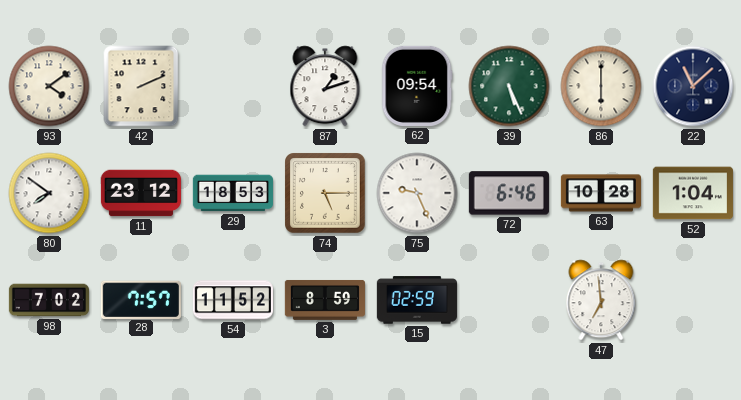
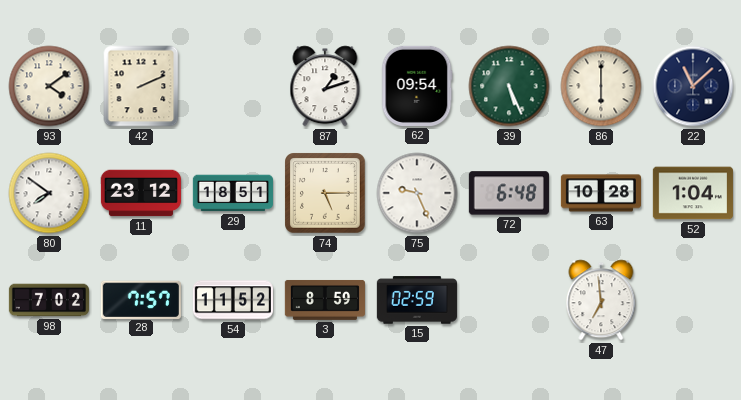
29: 18:53 -> 18:51
72: 6:46 -> 6:48
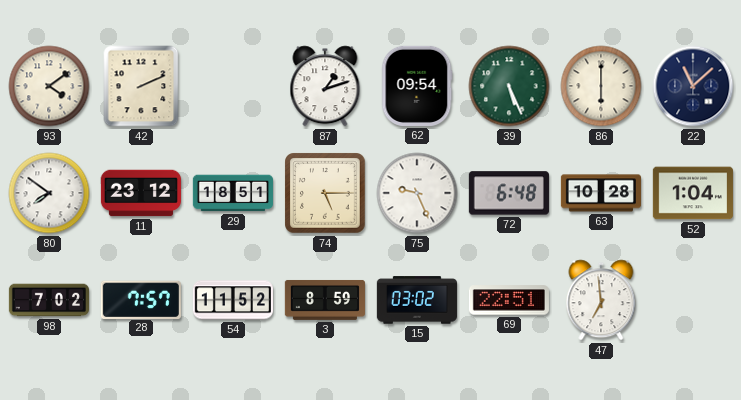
15: 02:59 -> 03:02
69: none -> 22:51
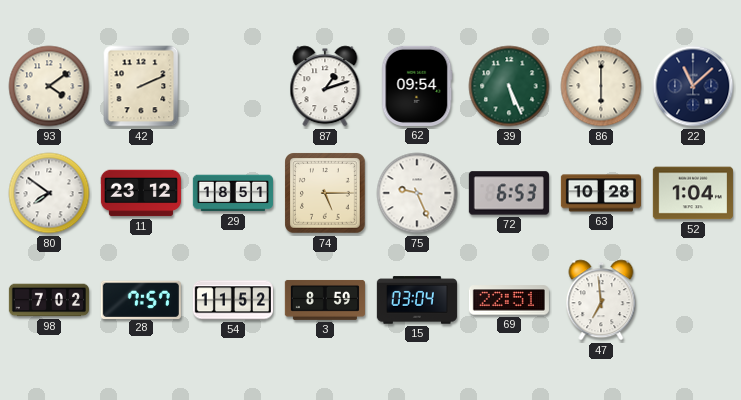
72: 6:48 -> 6:53
15: 03:02 -> 03:04
